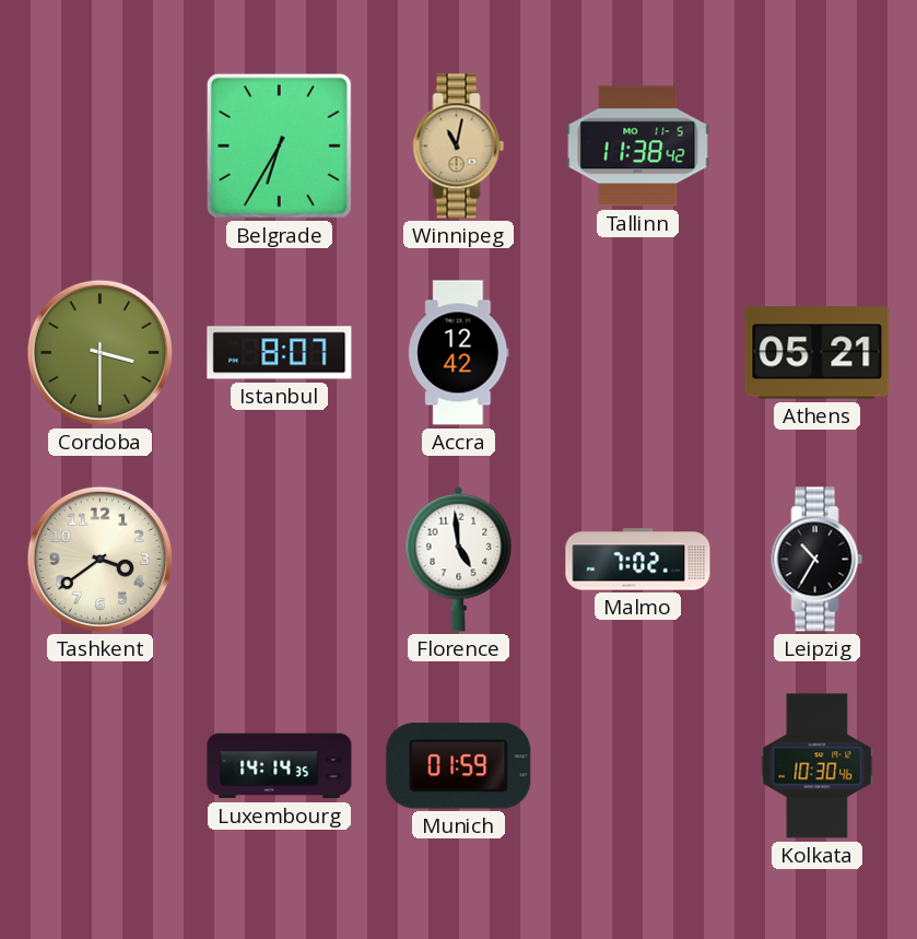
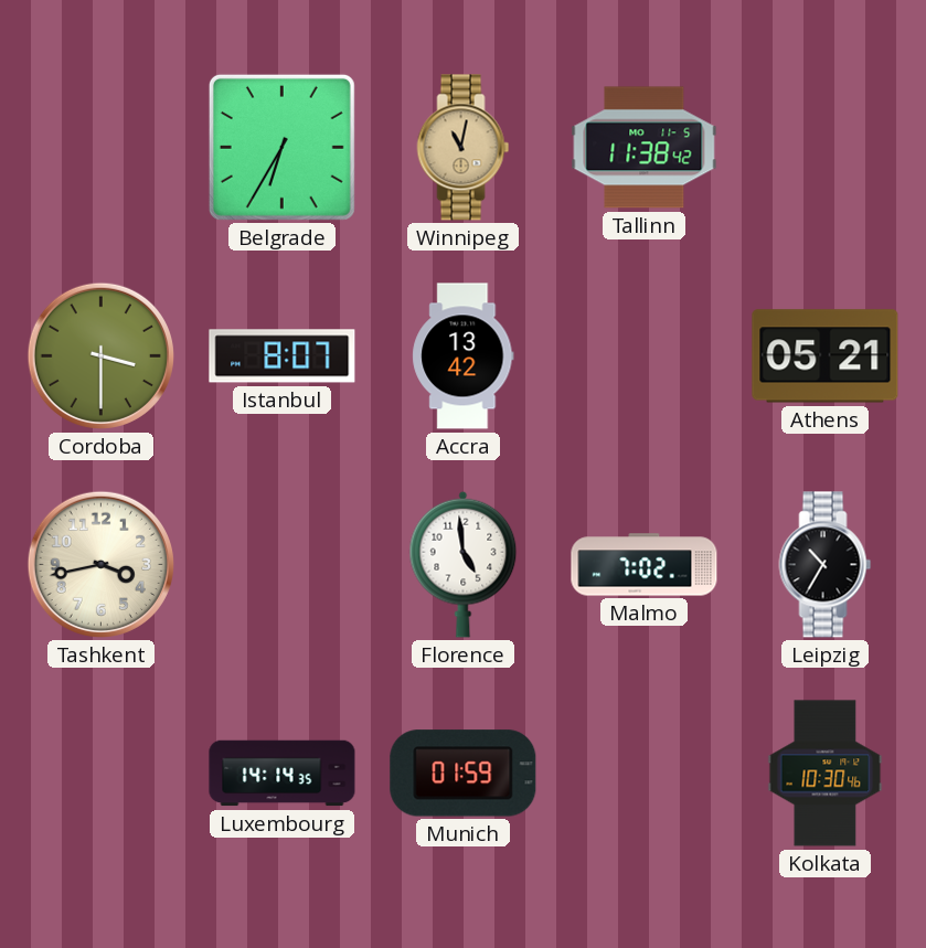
Accra: 12:42 -> 13:42
Tashkent: 3:39 -> 3:43
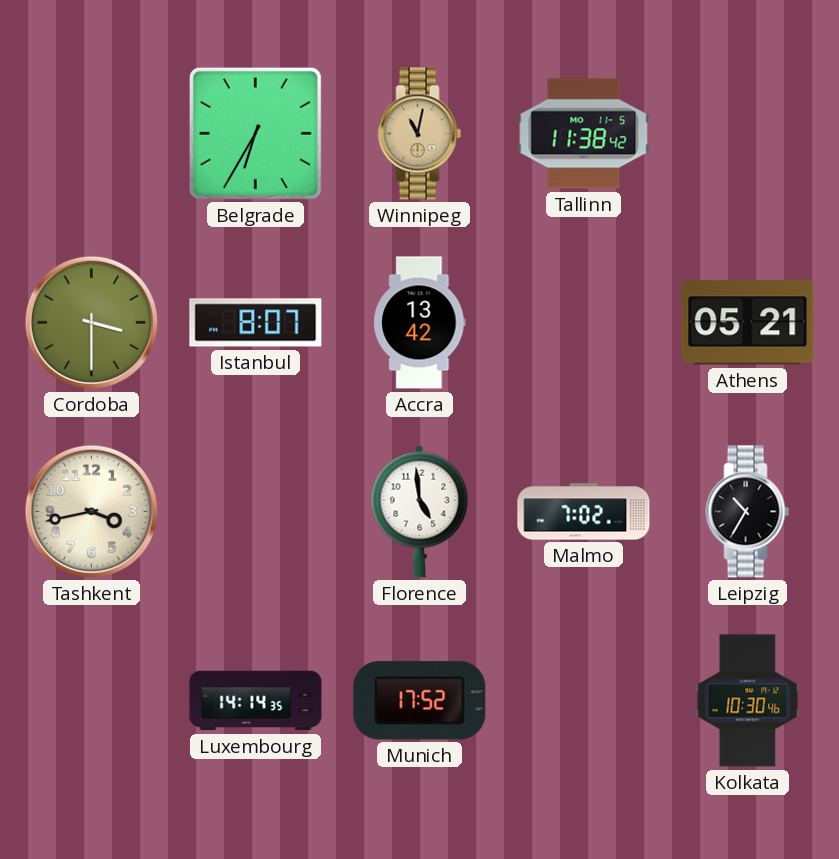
Munich: 01:59 -> 17:52
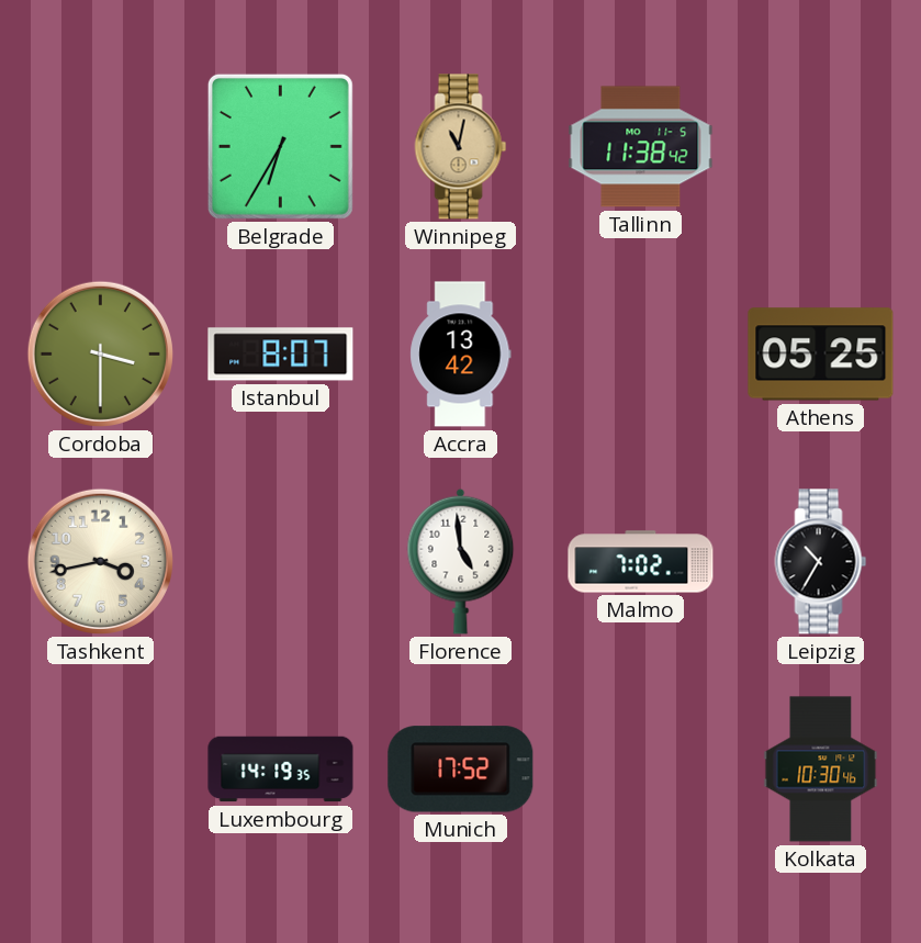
Athens: 05:21 -> 05:25
Luxembourg: 14:14 -> 14:19
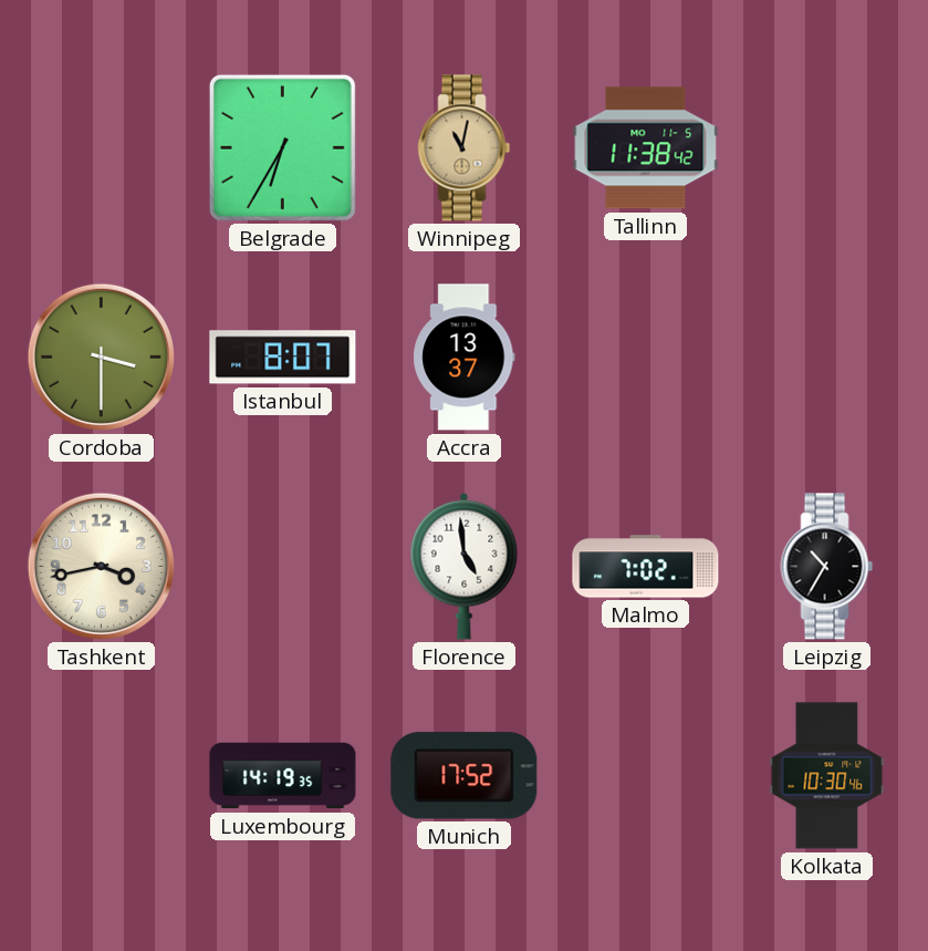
Accra: 13:42 -> 13:37
Athens: 05:25 -> none
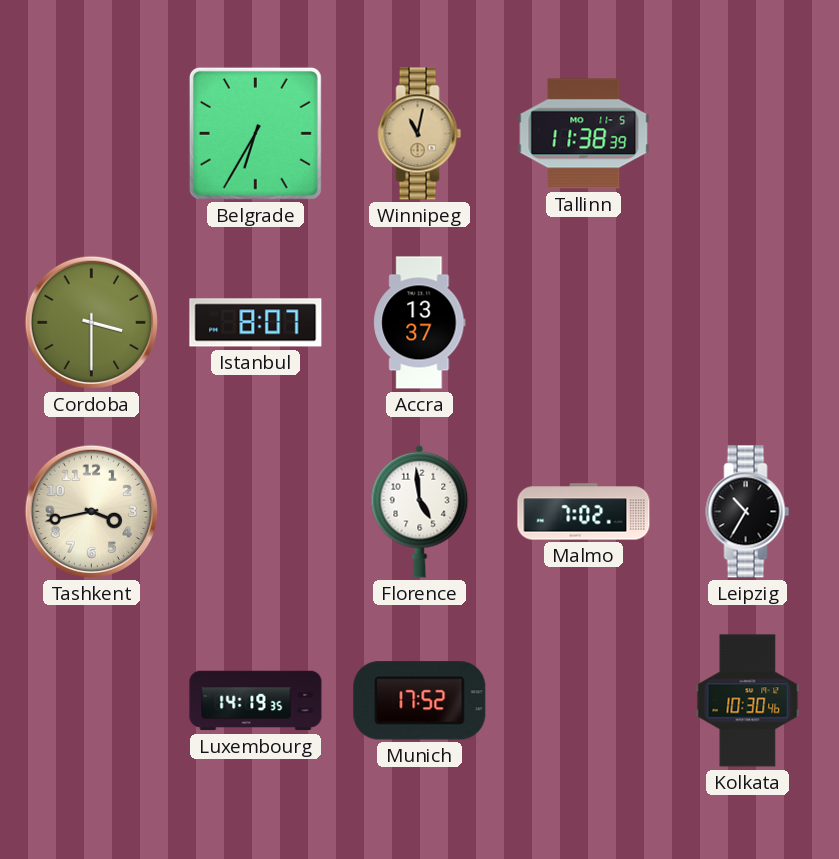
Tallinn: 11:38:42 -> 11:38:39
